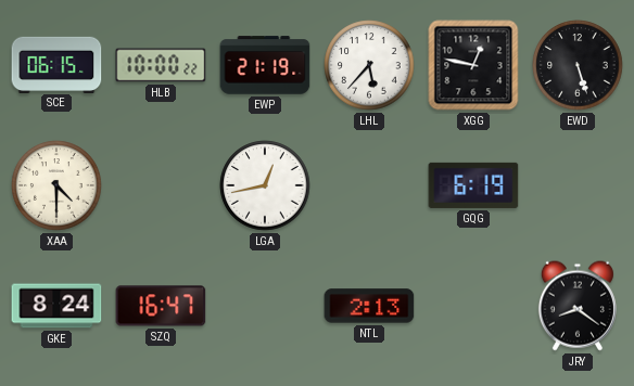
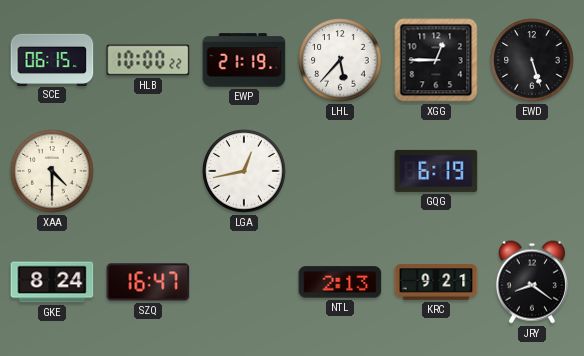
XGG: 12:47 -> 12:45
KRC: none -> 9:21
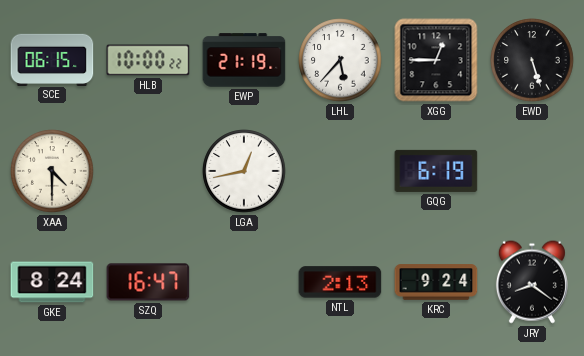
KRC: 9:21 -> 9:24
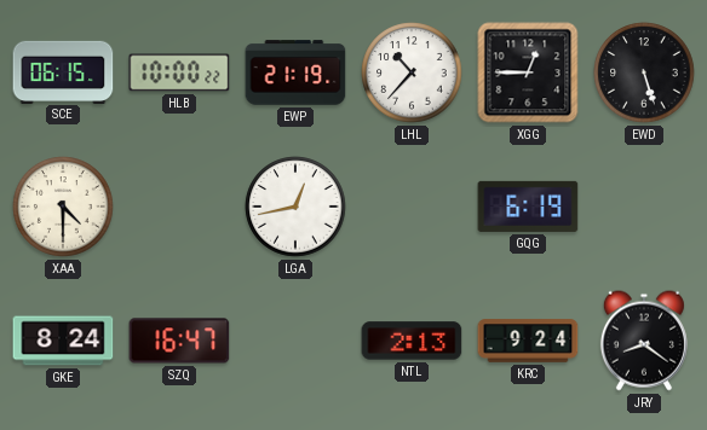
LHL: 5:37 -> 10:37
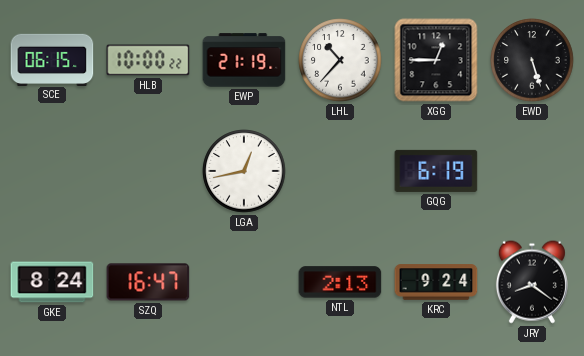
XAA: 4:30 -> none
